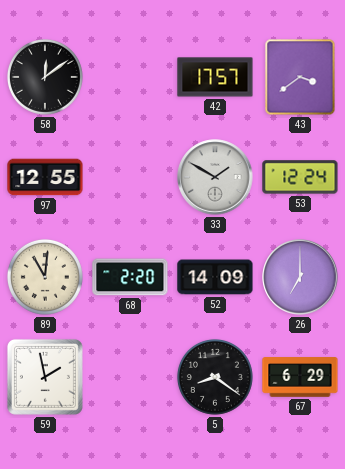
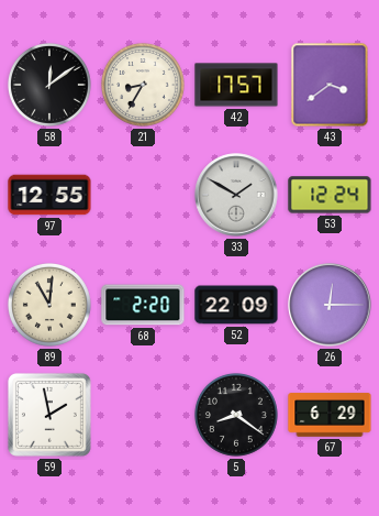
21: none -> 8:35
52: 14:09 -> 22:09
26: 7:00 -> 12:15
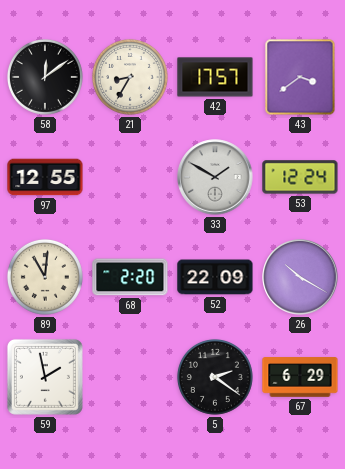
26: 12:15 -> 10:20
5: 8:21 -> 2:21
